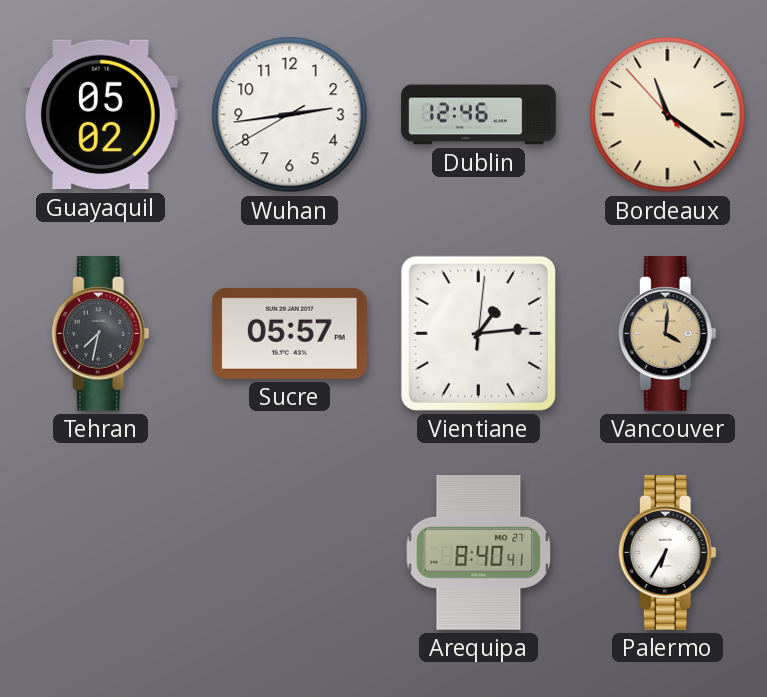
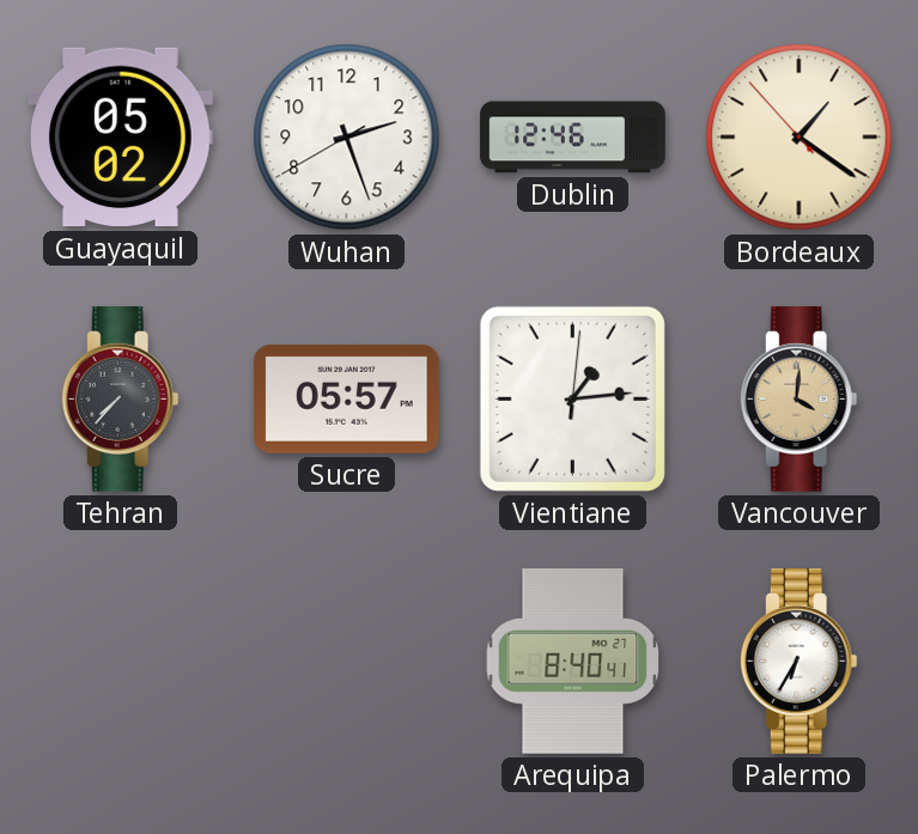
Wuhan: 2:43 -> 2:26
Bordeaux: 11:20 -> 1:20
Tehran: 7:32 -> 7:37
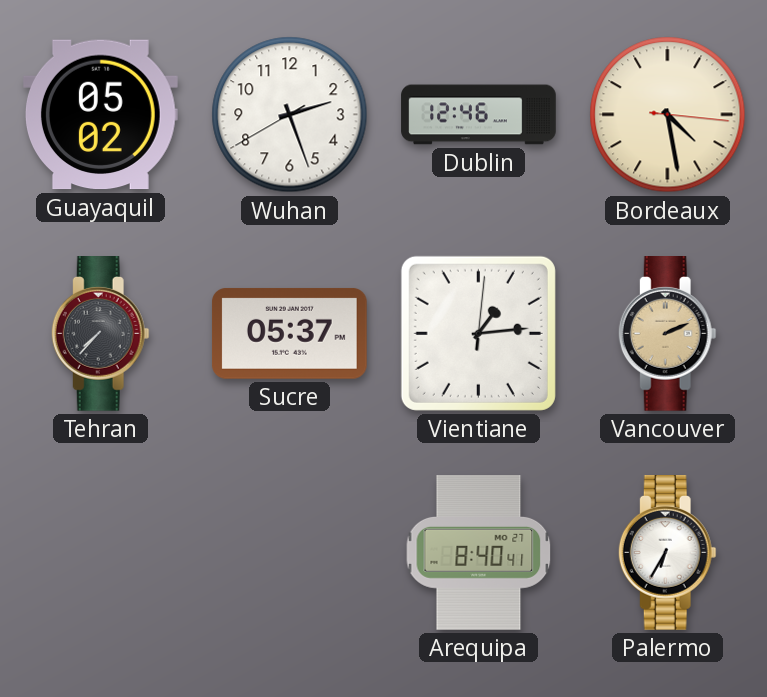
Bordeaux: 1:20 -> 4:28
Sucre: 05:57 -> 05:37
Vancouver: 4:01 -> 2:11
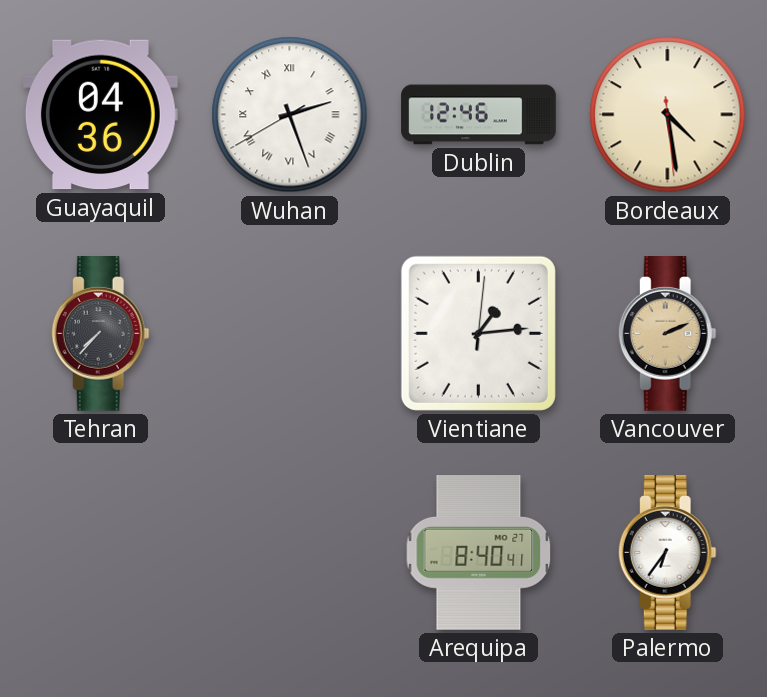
Guayaquil: 05:02 -> 04:36
Wuhan numerals: Arabic -> Roman
Bordeaux: 4:28:16 -> 4:28:29
Sucre: 05:37 -> none
Palermo: 6:35 -> 6:36
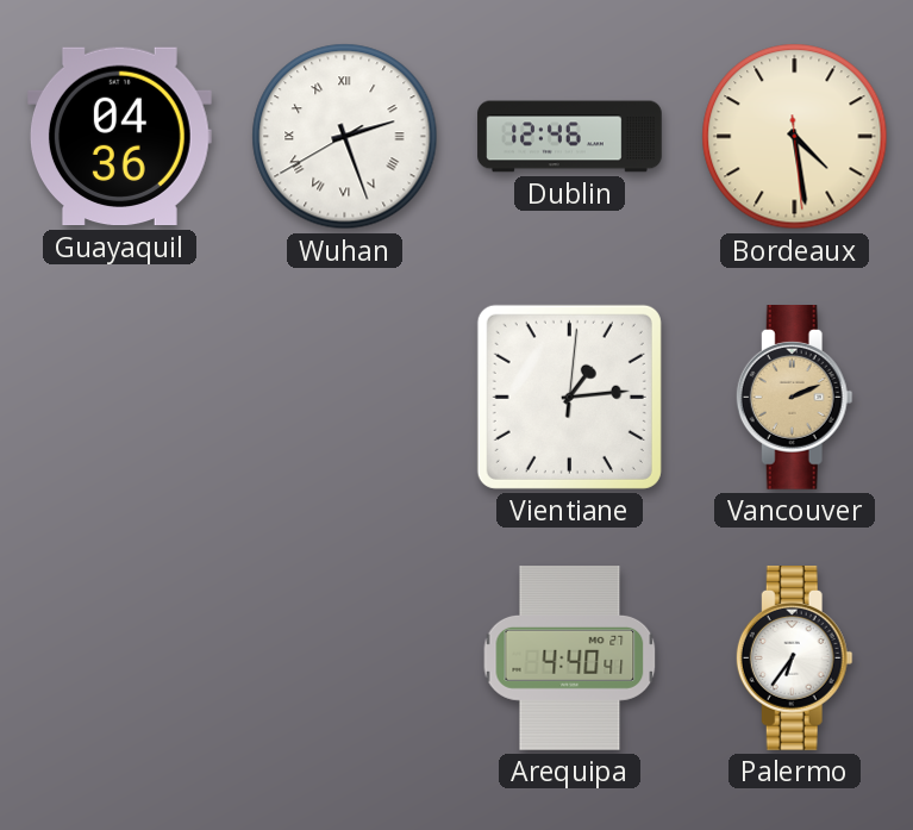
Tehran: 7:37 -> none
Arequipa: 8:40 -> 4:40
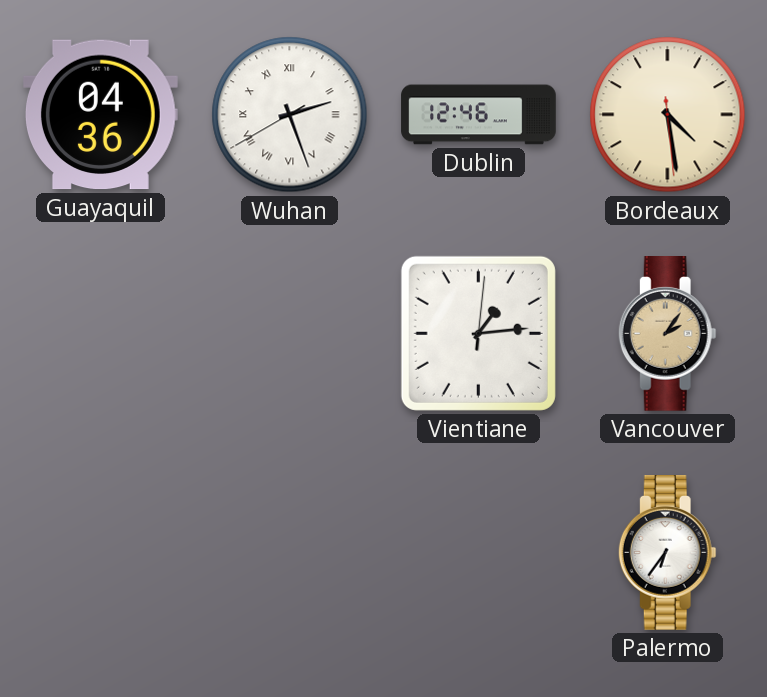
Vancouver: 2:11 -> 2:06
Arequipa: 4:40 -> none
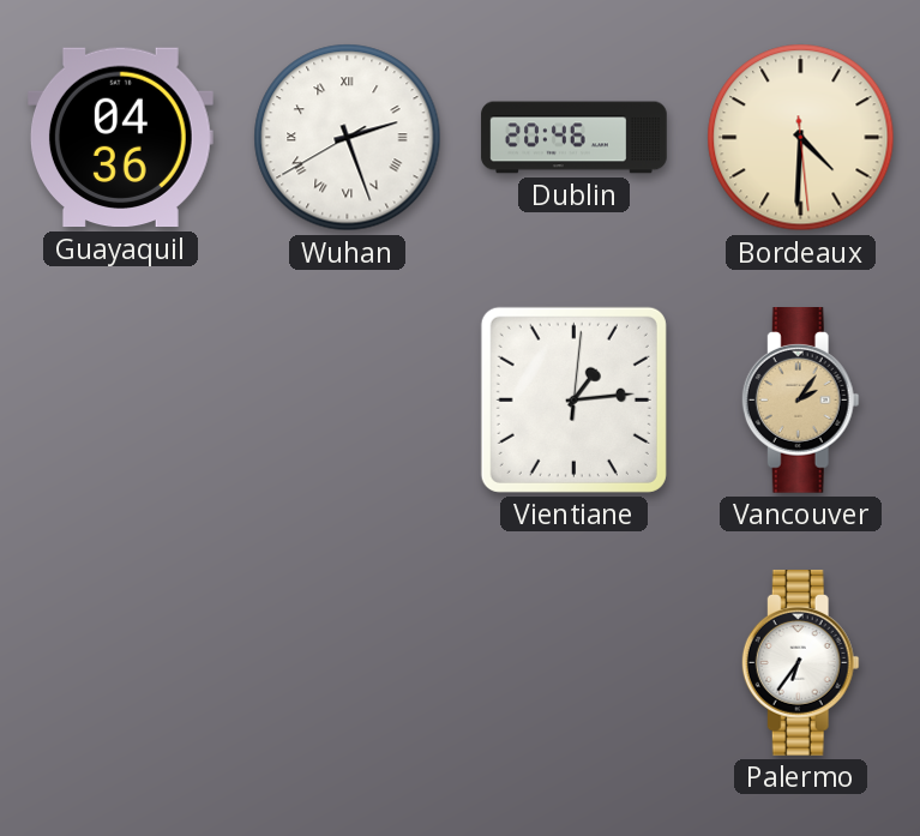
Dublin: 12:46 -> 20:46
Bordeaux: 4:28 -> 4:30
